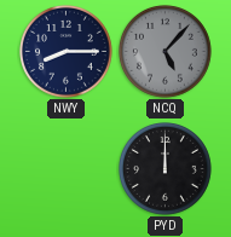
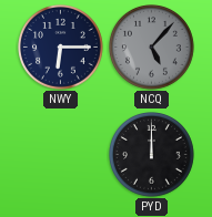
NWY: 8:15 -> 6:15
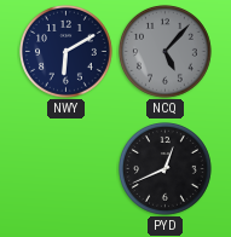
NWY: 6:15 -> 6:10
PYD: 12:00 -> 12:41
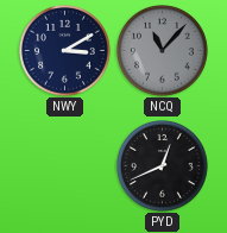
NWY: 6:10 -> 3:10
NCQ: 5:07 -> 11:07
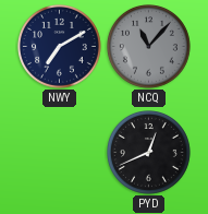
NWY: 3:10 -> 7:10
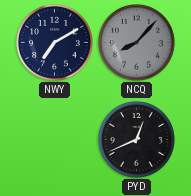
NCQ: 11:07 -> 8:07
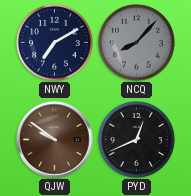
QJW: none -> 9:51
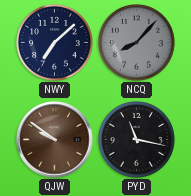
NWY: 7:10 -> 7:08
PYD: 12:41 -> 11:17
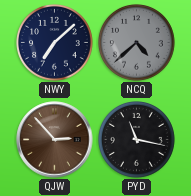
NCQ: 8:07 -> 4:38
QJW: 9:51 -> 2:53
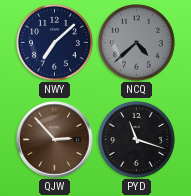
PYD: 11:17 -> 11:18
